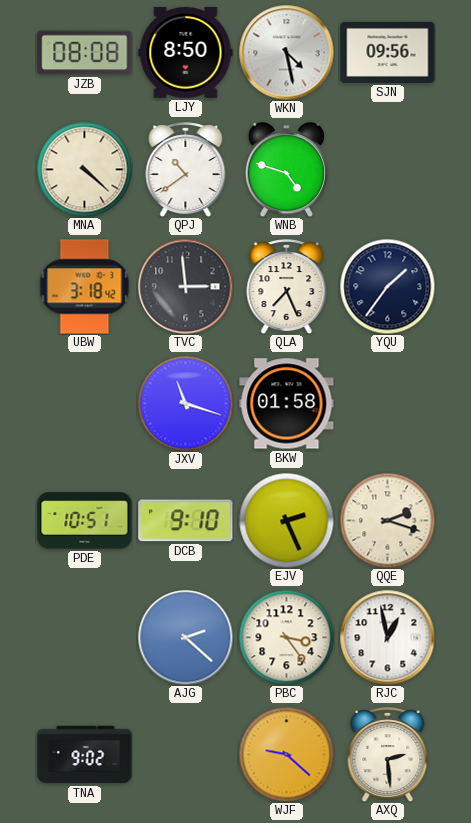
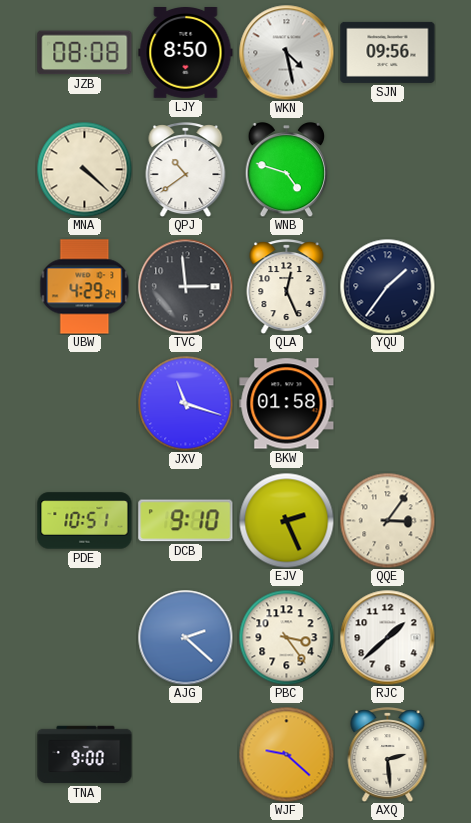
UBW: 3:18 -> 4:29
QLA: 7:26 -> 12:26
QQE: 2:18 -> 3:06
RJC: 12:58 -> 1:38
TNA: 9:02 -> 9:00
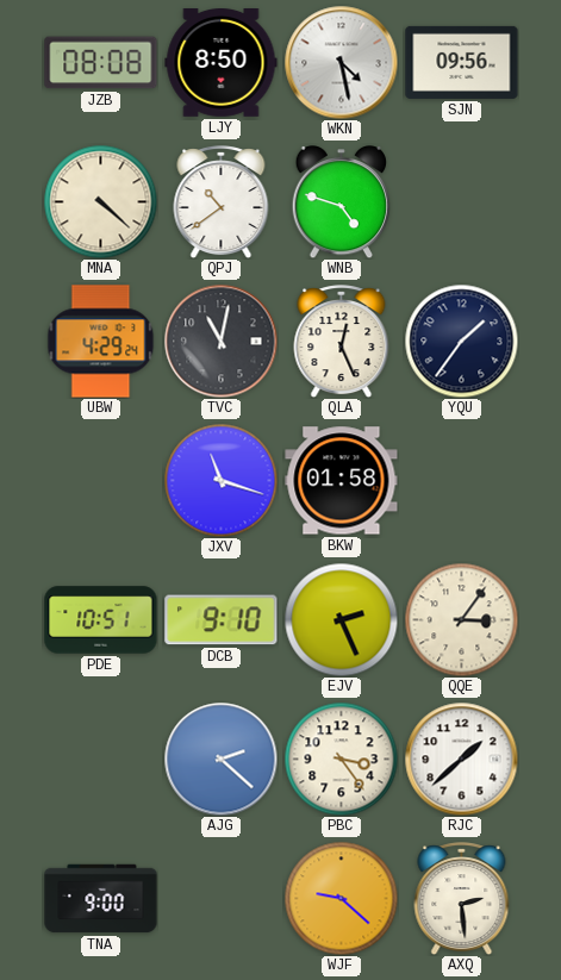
TVC: 2:59 -> 11:02
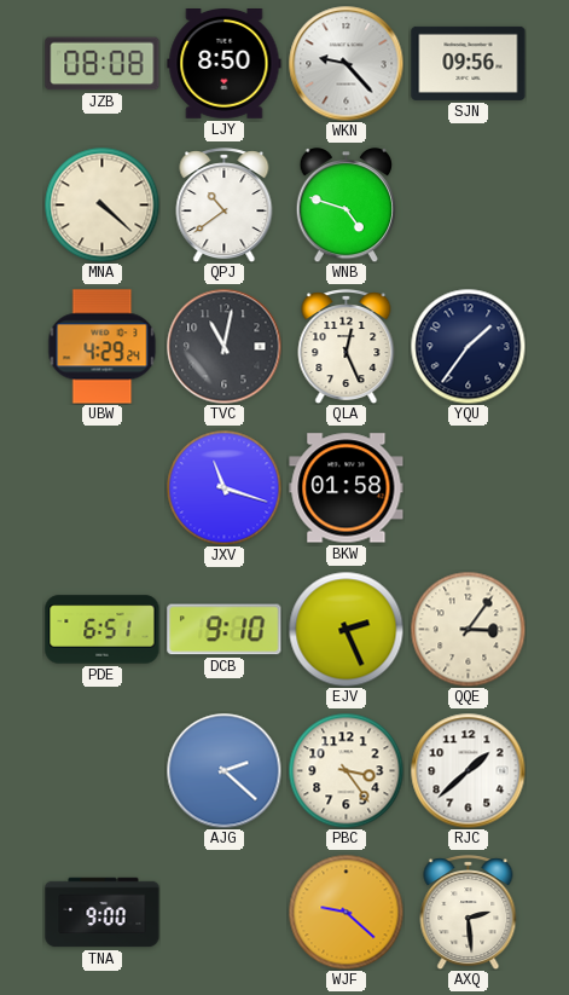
WKN: 4:28 -> 9:23
PDE: 10:51 -> 6:51
